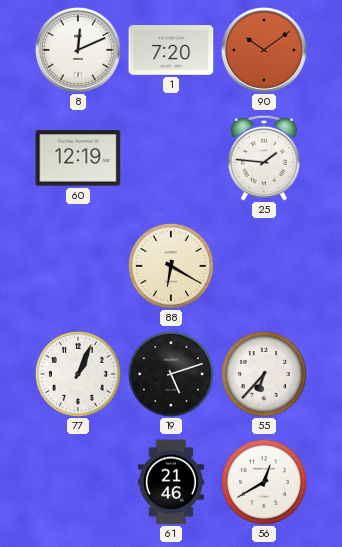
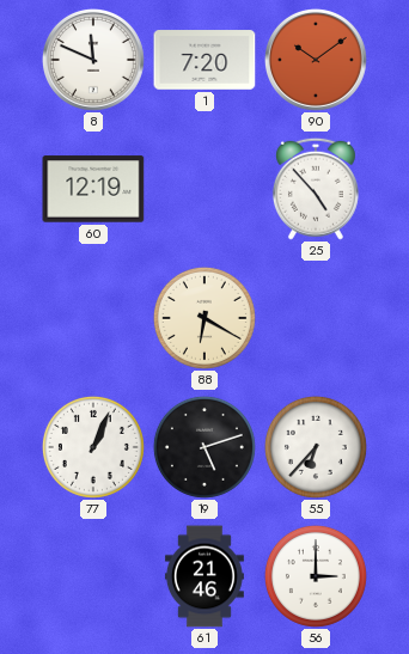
8: 12:11 -> 11:49
25: 1:46 -> 4:53
56: 12:40 -> 3:00
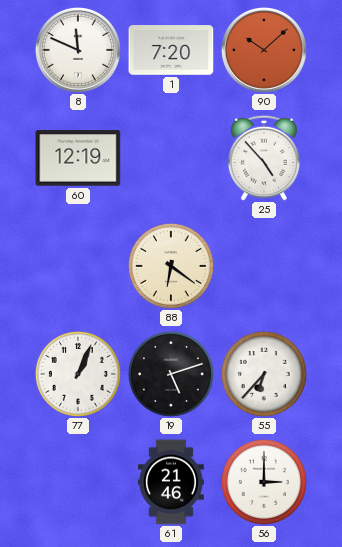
90: 10:09 -> 10:08
88: 6:20 -> 6:21
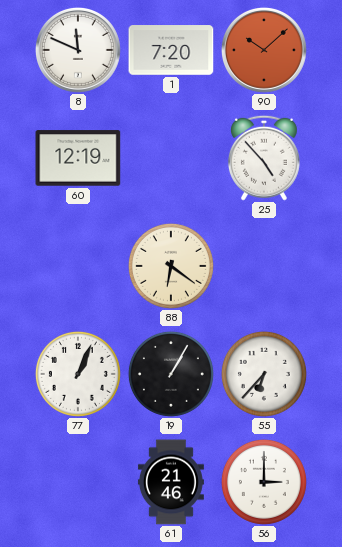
19: 5:12 -> 1:05
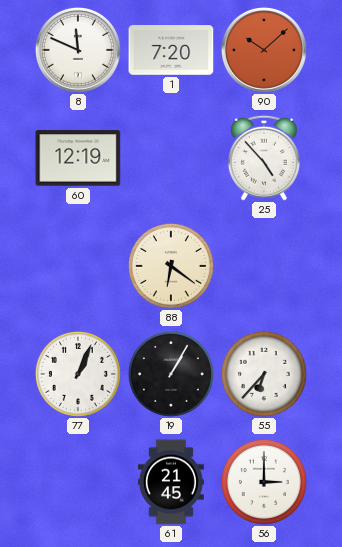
61: 21:46 -> 21:45
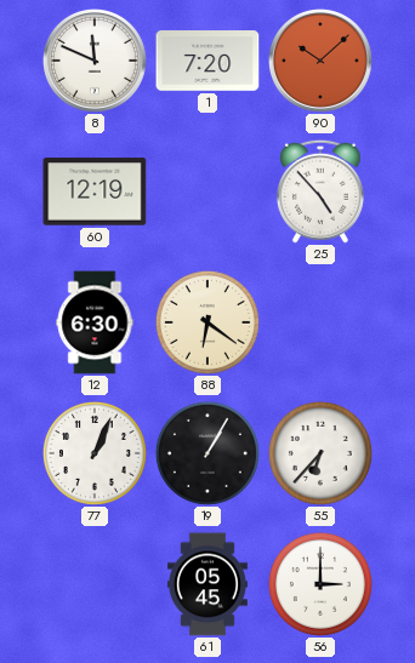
12: none -> 6:30
61: 21:45 -> 05:45
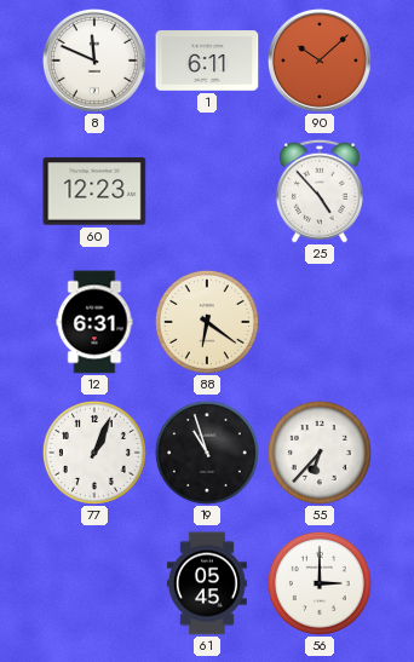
1: 7:20 -> 6:11
60: 12:19 -> 12:23
12: 6:30 -> 6:31
19: 1:05 -> 10:57
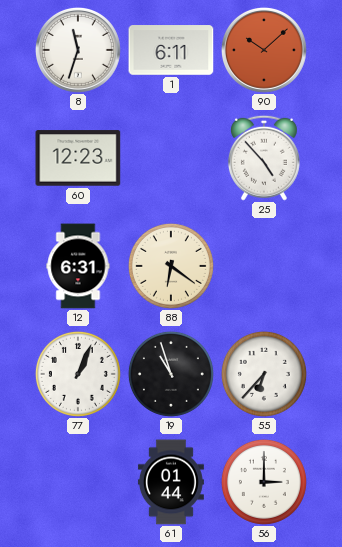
8: 11:49 -> 11:33
61: 05:45 -> 01:44
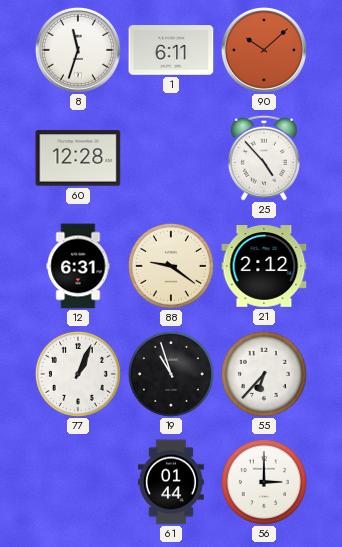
60: 12:23 -> 12:28
88: 6:21 -> 9:21
21: none -> 2:12
